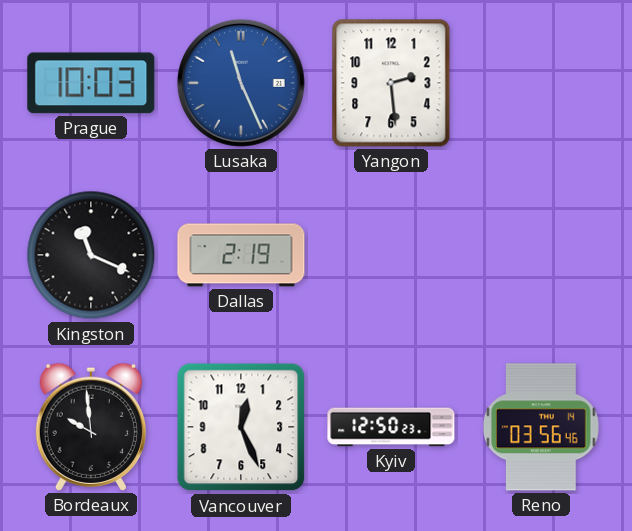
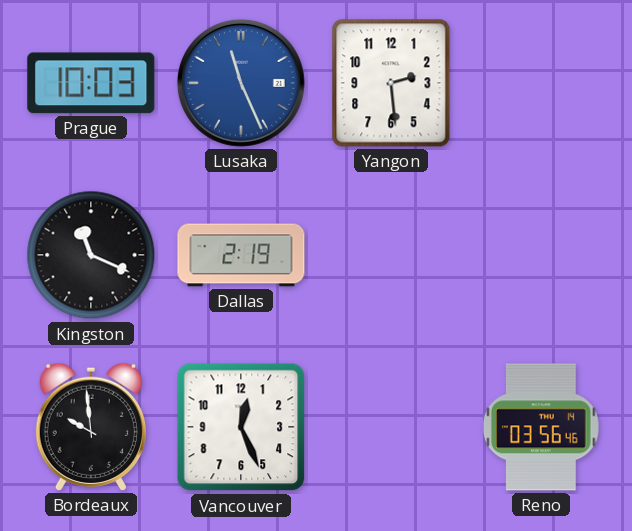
Kyiv: 12:50 -> none
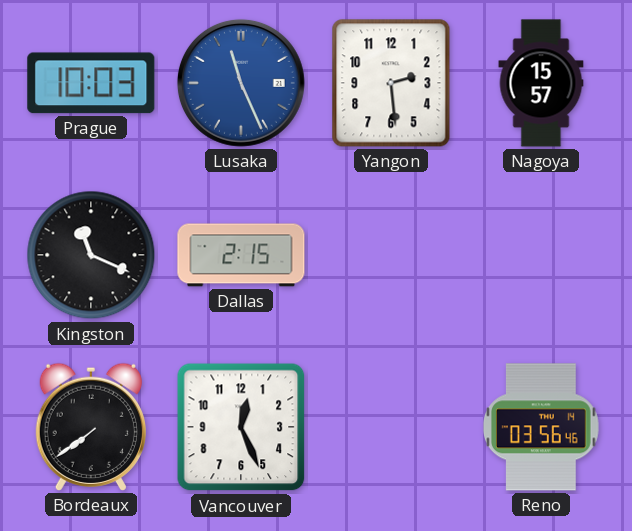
Nagoya: none -> 15:57
Dallas: 2:19 -> 2:15
Bordeaux: 9:59 -> 7:39
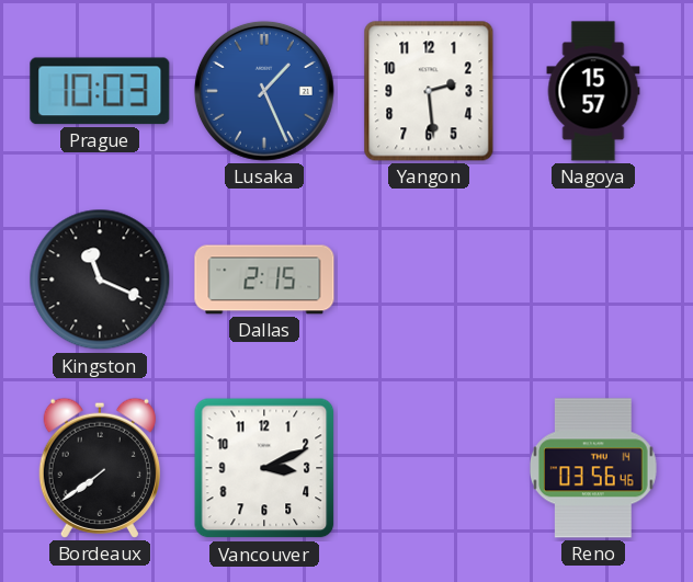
Lusaka: 11:26 -> 1:26
Vancouver: 12:26 -> 3:11
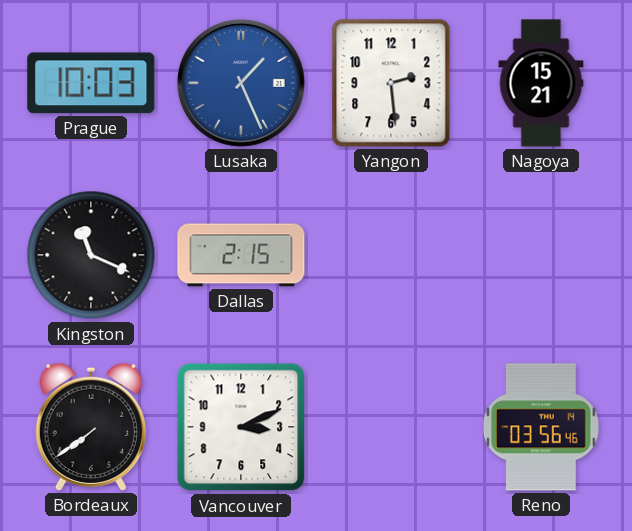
Nagoya: 15:57 -> 15:21
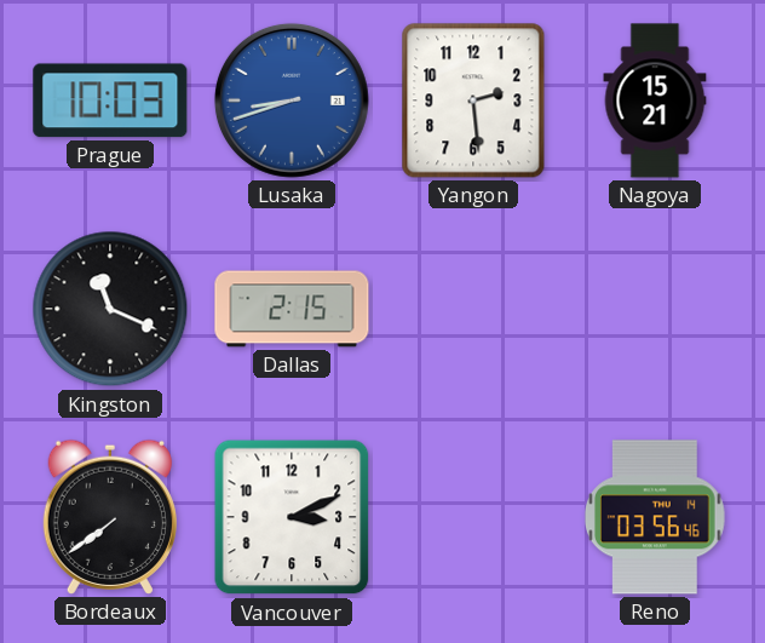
Lusaka: 1:26 -> 8:42
